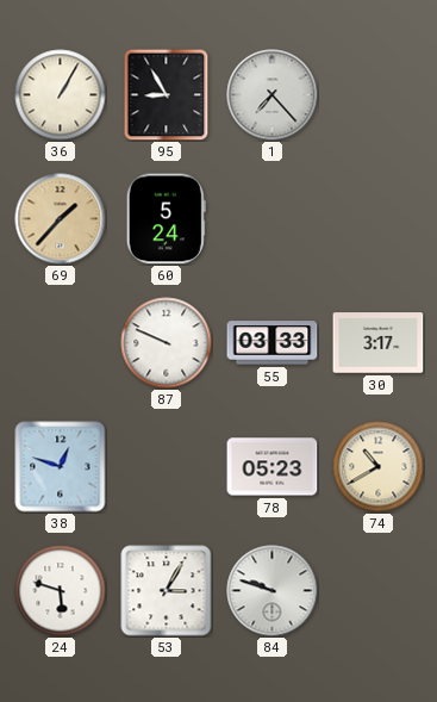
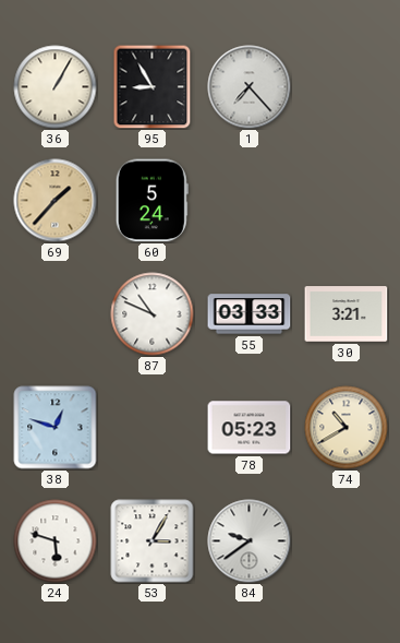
87: 9:49 -> 10:49
30: 3:17 -> 3:21
84: 9:48 -> 9:39
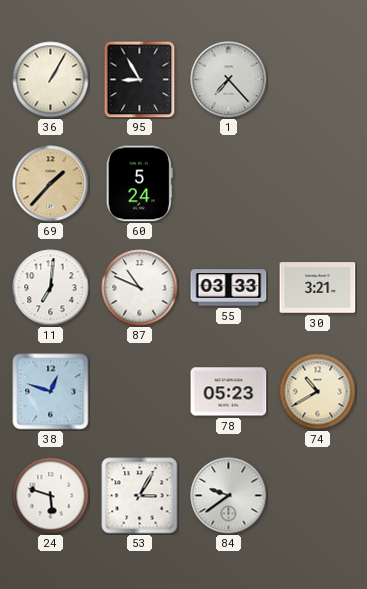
11: none -> 7:01
